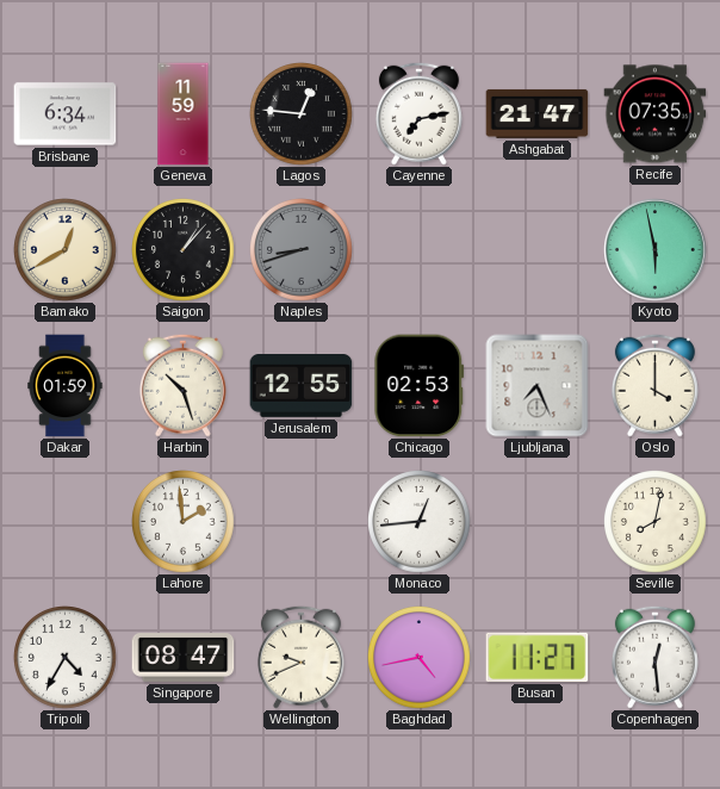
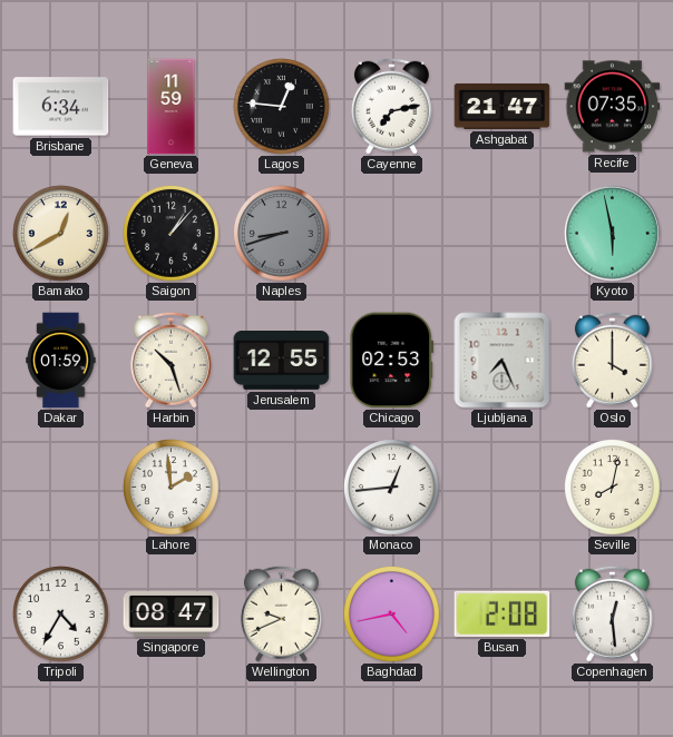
Busan: 11:27 -> 2:08
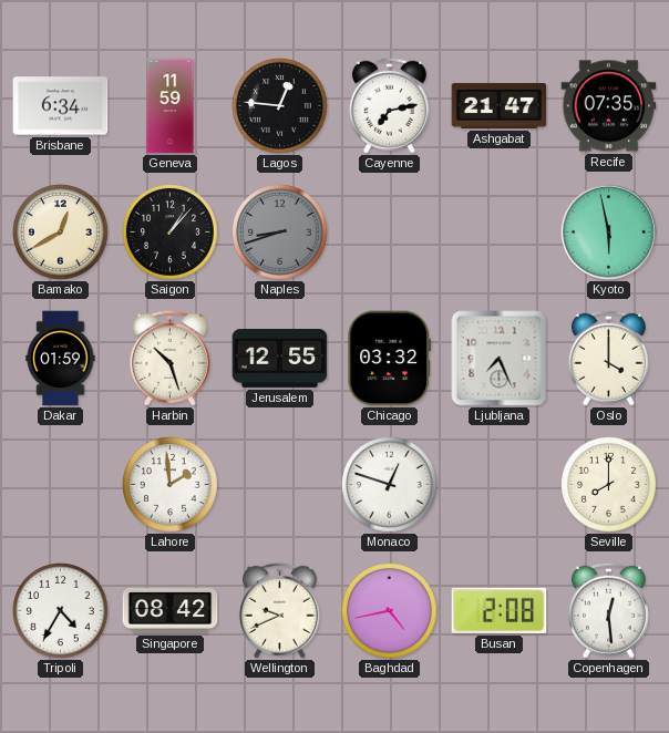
Chicago: 02:53 -> 03:32
Monaco: 12:44 -> 12:48
Seville: 8:02 -> 8:00
Singapore: 08:47 -> 08:42
